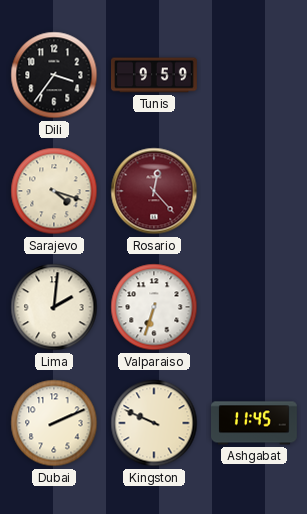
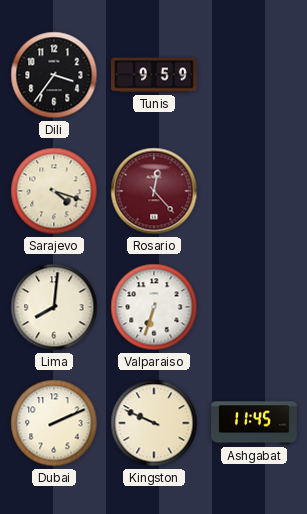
Lima: 2:01 -> 8:01
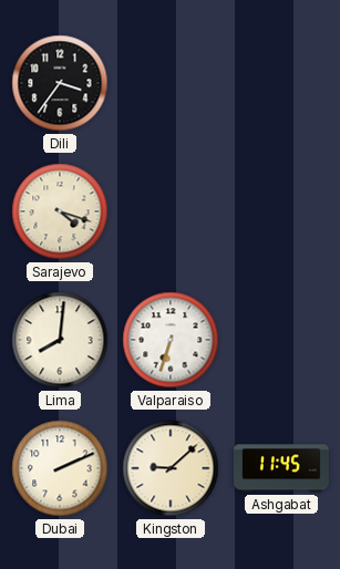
Tunis: 9:59 -> none
Rosario: 12:23 -> none
Kingston: 9:49 -> 9:08
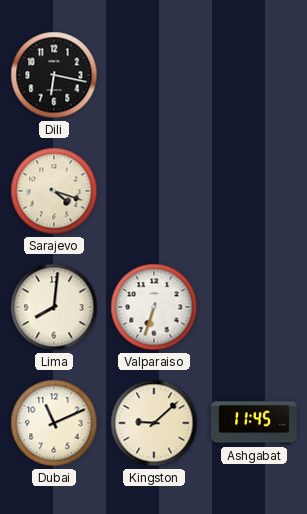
Dili: 3:36 -> 6:17
Dubai: 2:11 -> 11:11
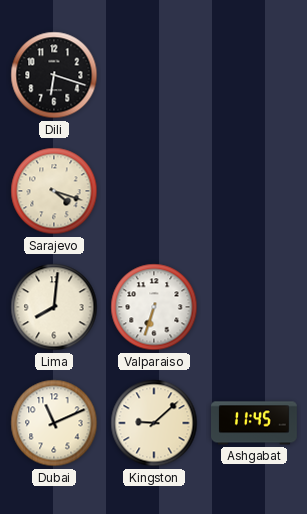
Dili: 6:17 -> 6:18
